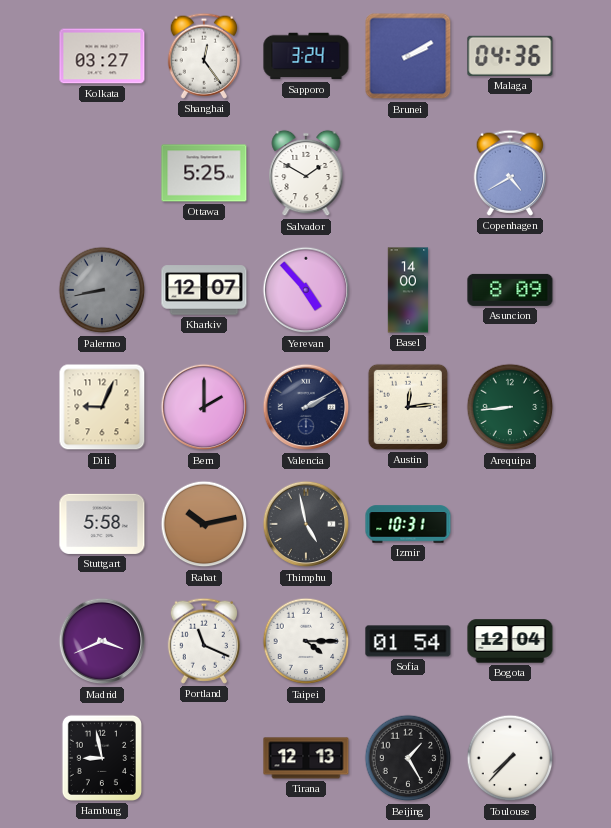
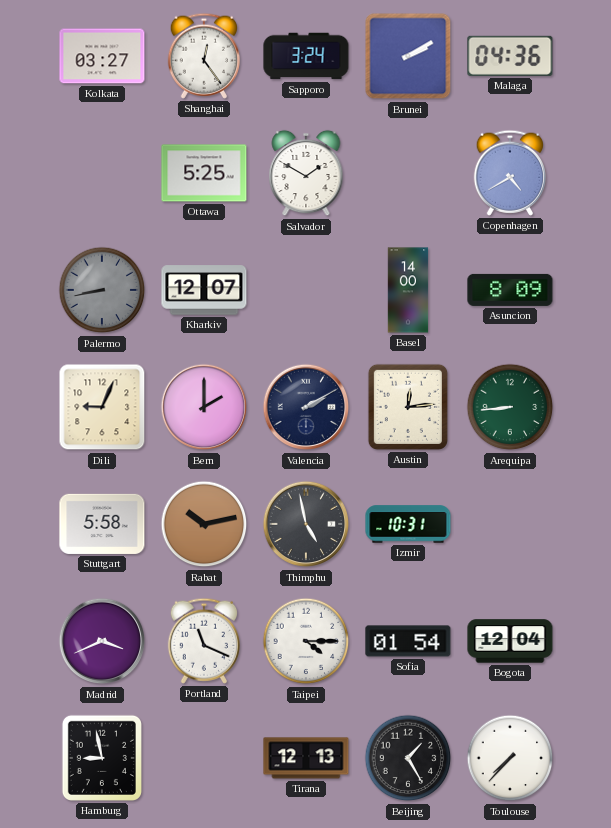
Yerevan: 4:53 -> none
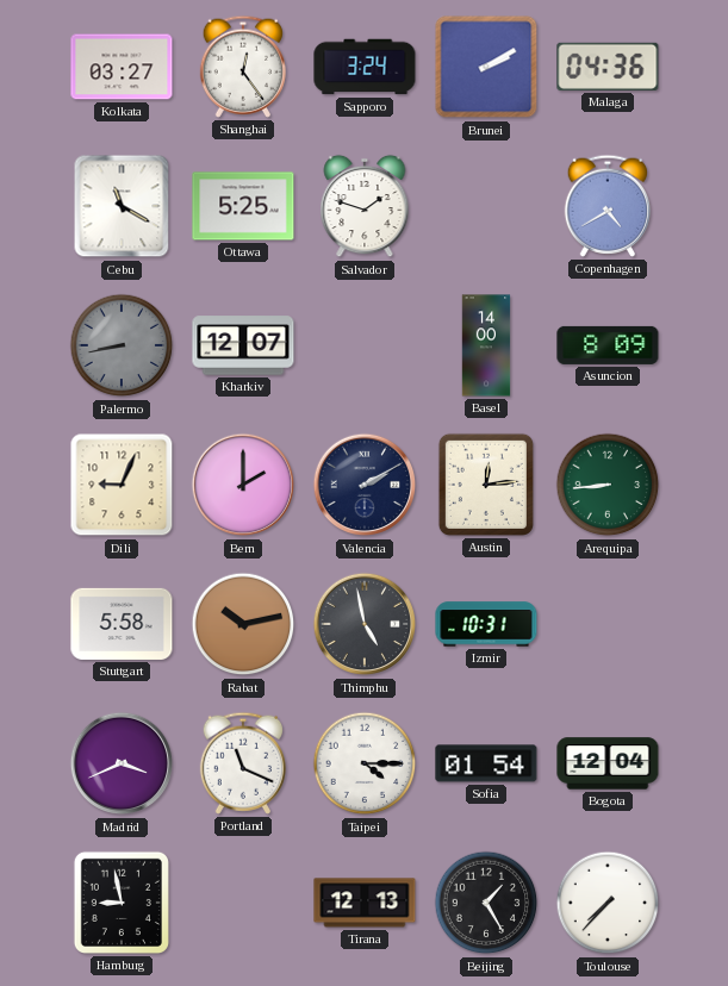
Cebu: none -> 11:20
Salvador: 1:50 -> 1:48
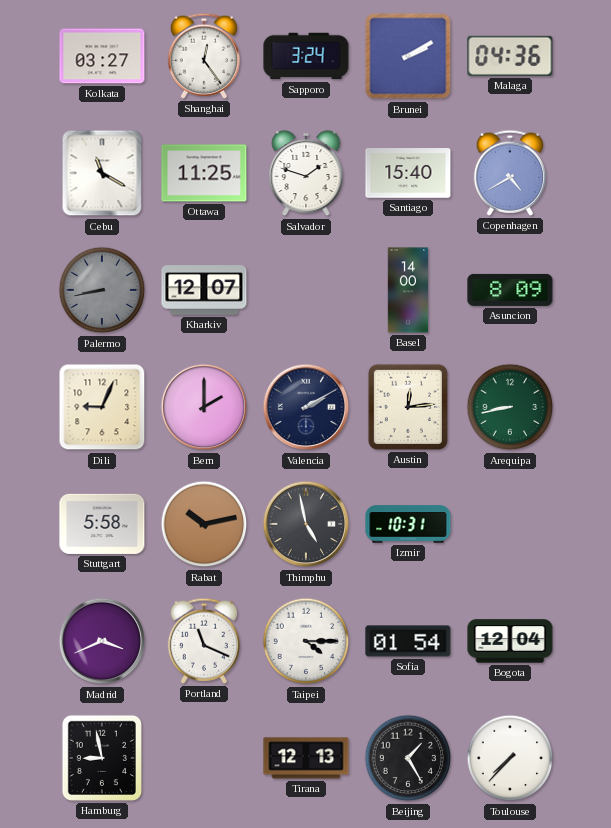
Ottawa: 5:25 -> 11:25
Santiago: none -> 15:40
Arequipa: 8:44 -> 8:43
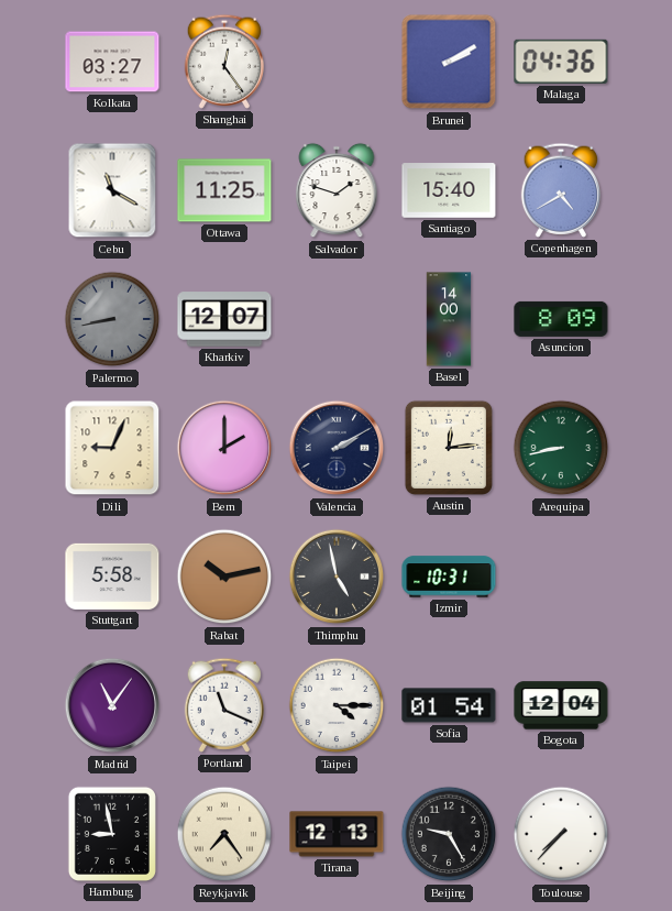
Sapporo: 3:24 -> none
Madrid: 3:41 -> 11:06
Reykjavik: none -> 7:24
Beijing: 1:25 -> 9:25
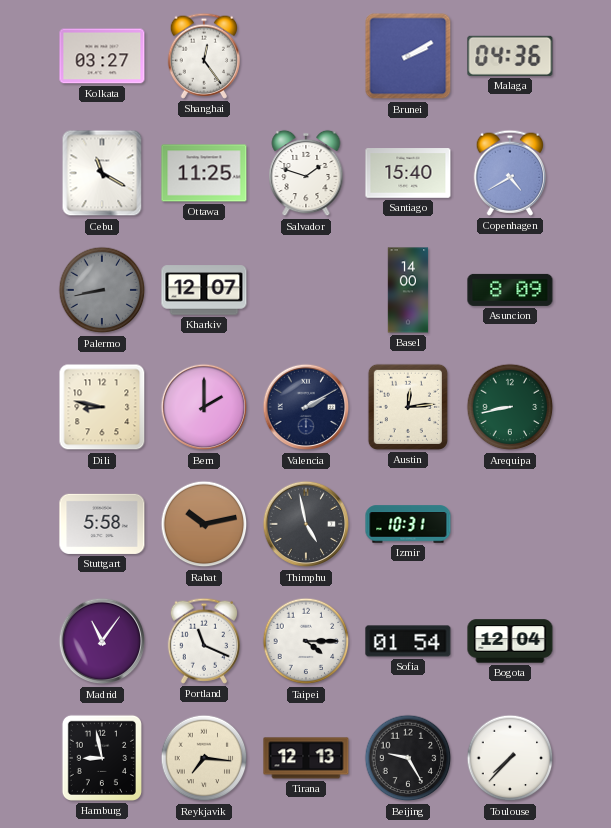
Dili: 9:04 -> 8:47
Reykjavik: 7:24 -> 7:16
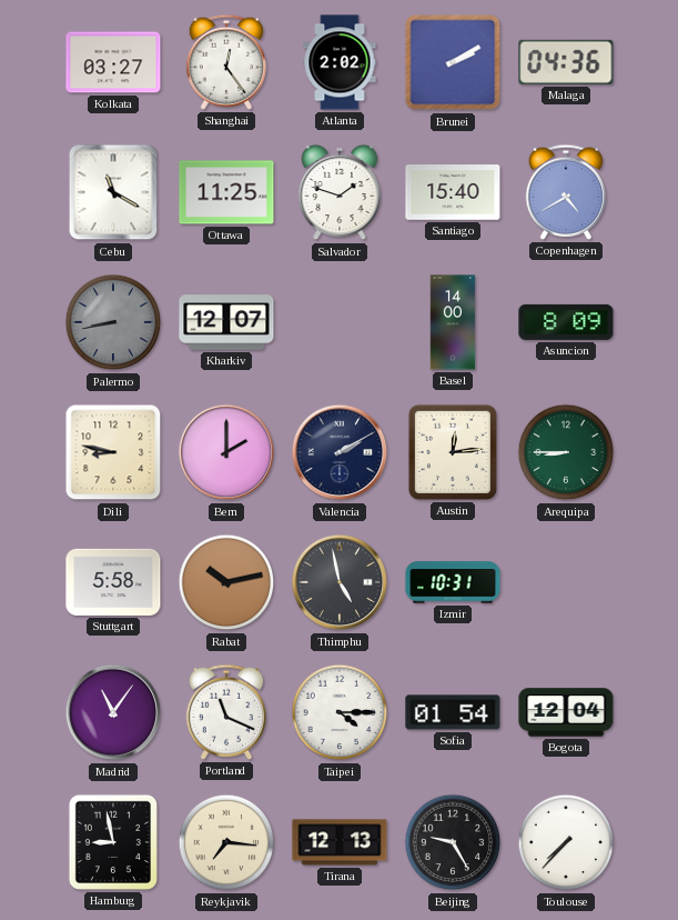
Atlanta: none -> 2:02
Arequipa: 8:43 -> 8:45
